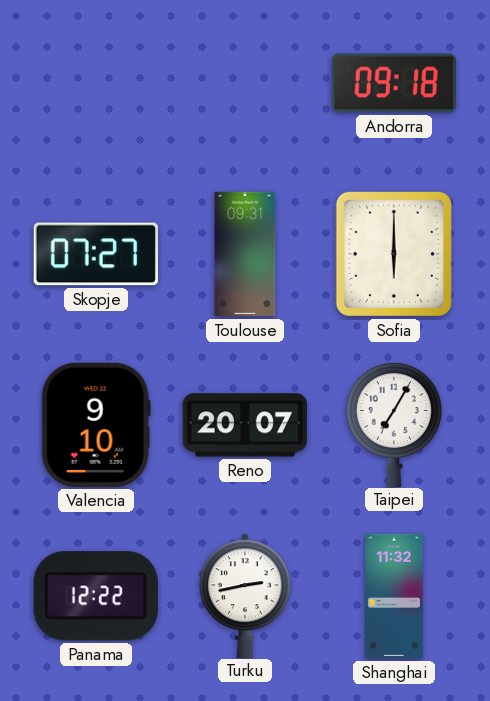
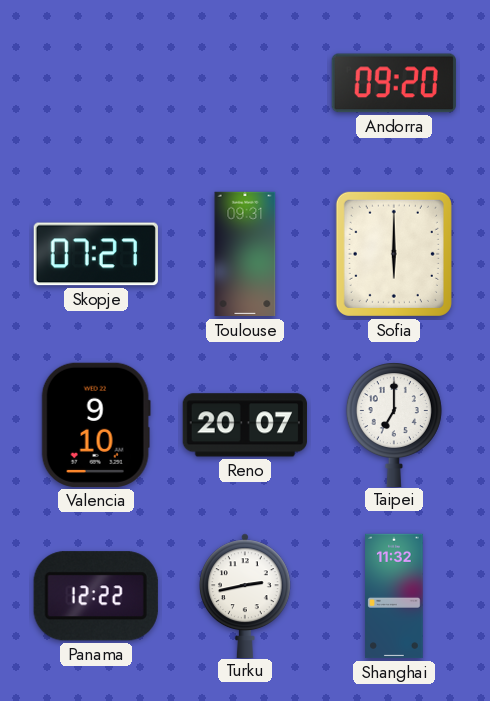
Andorra: 09:18 -> 09:20
Taipei: 7:05 -> 7:00
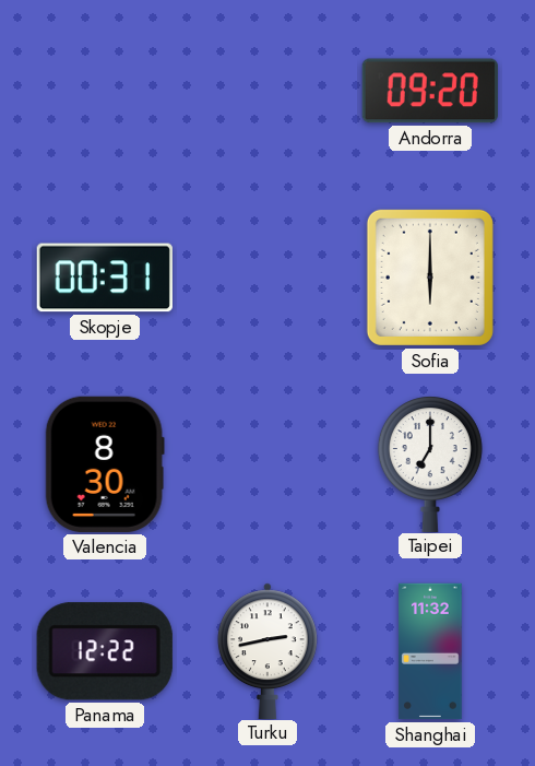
Skopje: 07:27 -> 00:31
Toulouse: 09:31 -> none
Valencia: 9:10 -> 8:30
Reno: 20:07 -> none
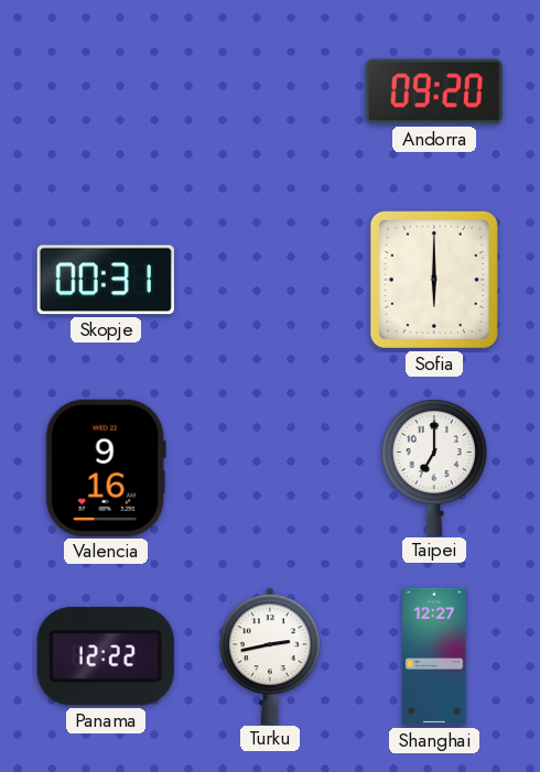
Valencia: 8:30 -> 9:16
Shanghai: 11:32 -> 12:27
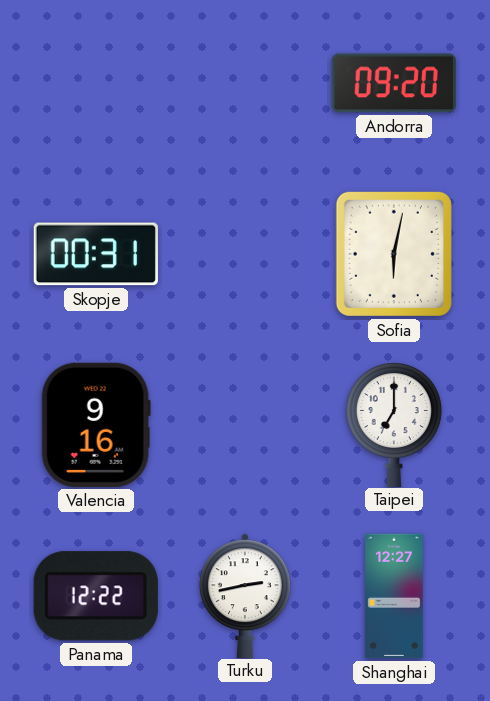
Sofia: 6:00 -> 6:02
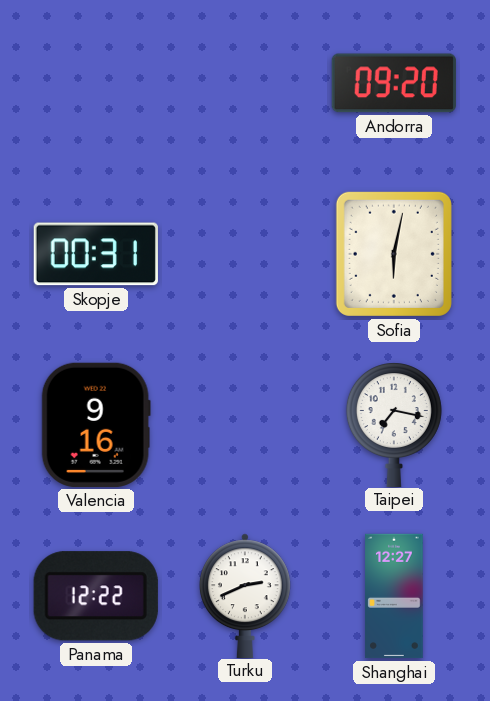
Taipei: 7:00 -> 7:17
Turku: 2:43 -> 2:41
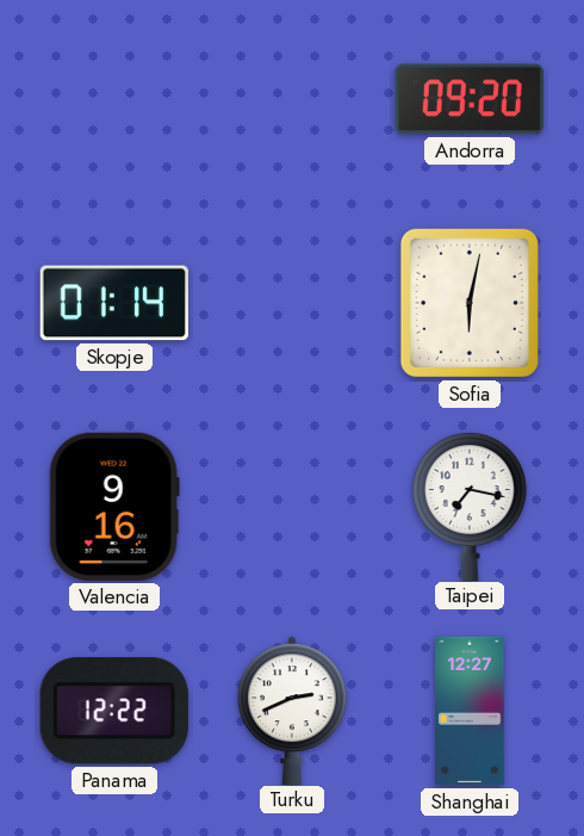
Skopje: 00:31 -> 01:14
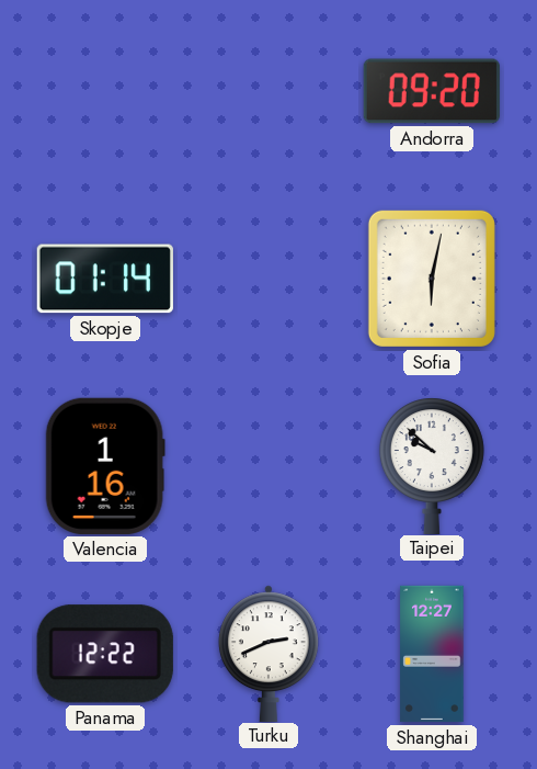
Valencia: 9:16 -> 1:16
Taipei: 7:17 -> 9:52
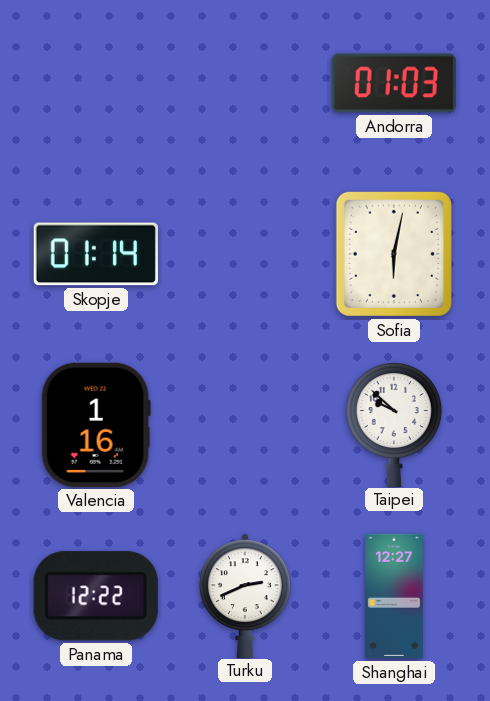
Andorra: 09:20 -> 01:03
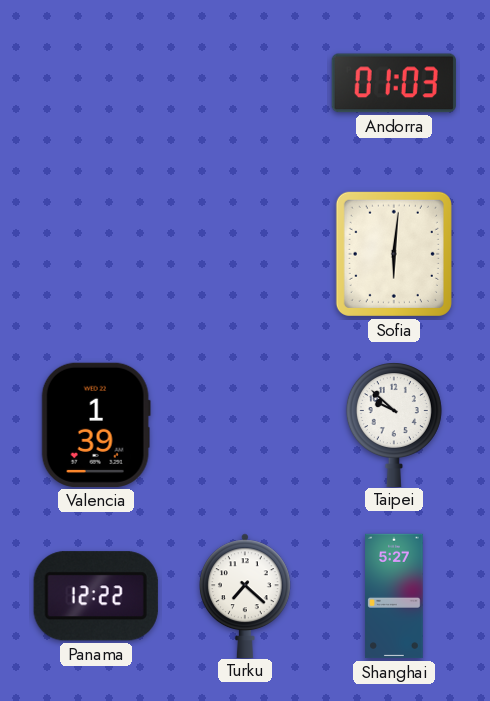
Skopje: 01:14 -> none
Sofia: 6:02 -> 6:01
Valencia: 1:16 -> 1:39
Turku: 2:41 -> 7:22
Shanghai: 12:27 -> 5:27
